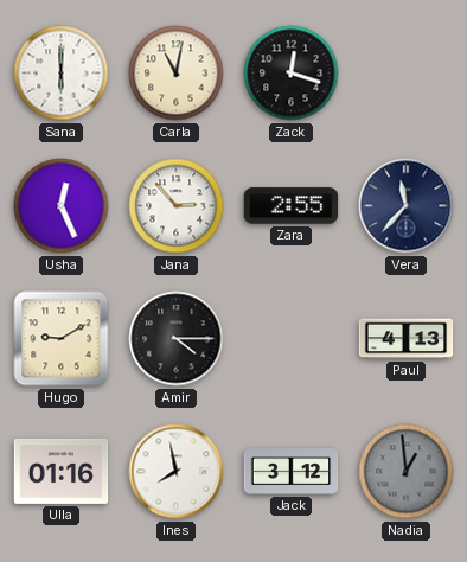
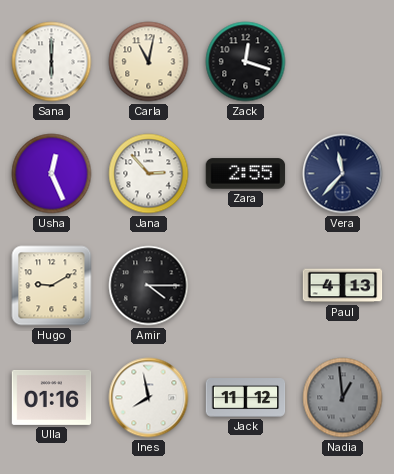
Jack: 3:12 -> 11:12
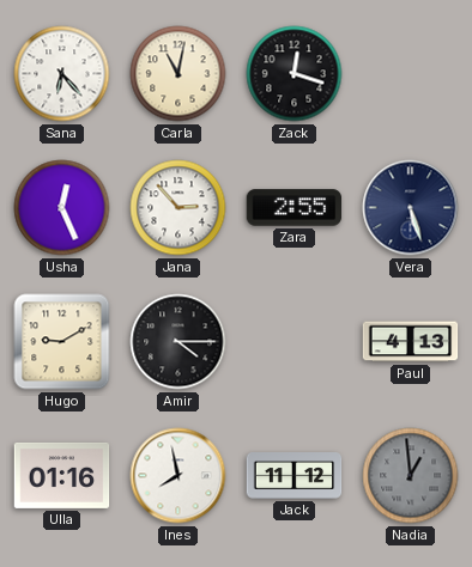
Sana: 6:00 -> 6:23
Vera: 11:37 -> 5:27
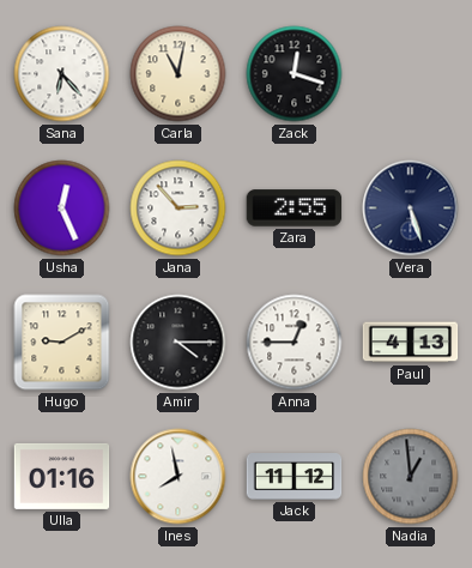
Anna: none -> 12:45
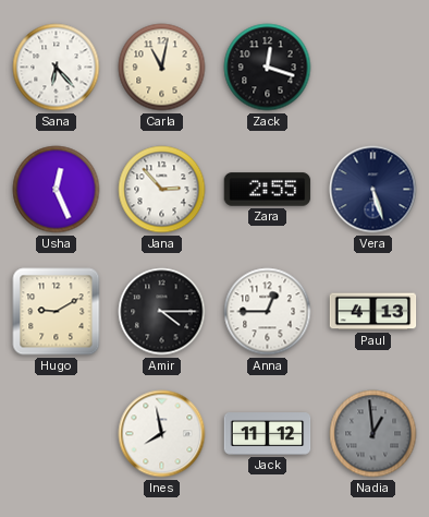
Ulla: 01:16 -> none
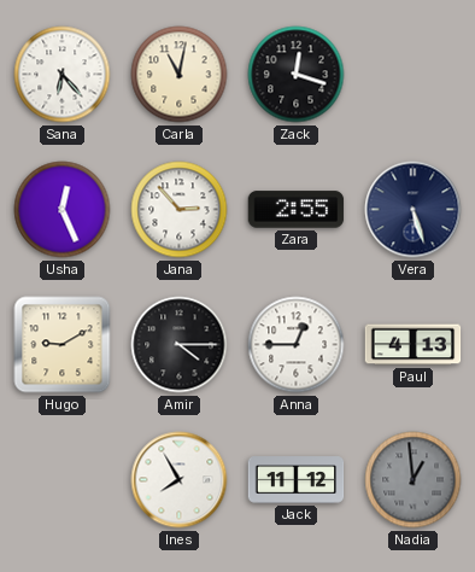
Ines: 7:58 -> 7:55
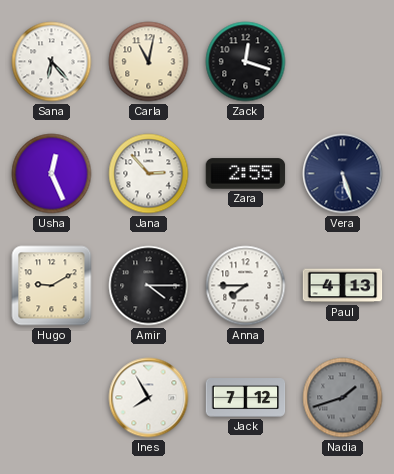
Anna: 12:45 -> 7:45
Jack: 11:12 -> 7:12
Nadia: 12:59 -> 1:42
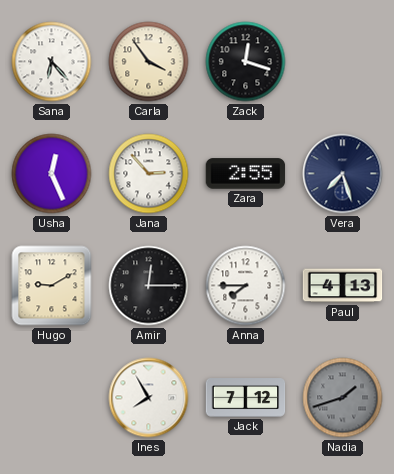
Carla: 11:02 -> 3:54
Vera: 5:27 -> 7:27
Amir: 4:15 -> 12:15
